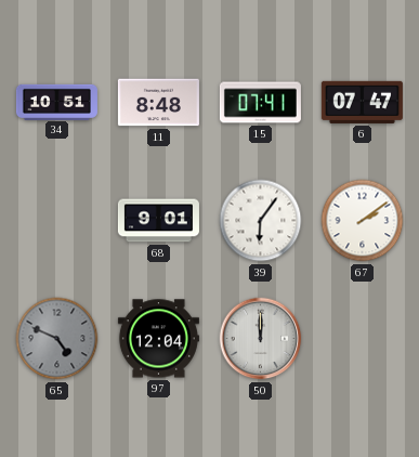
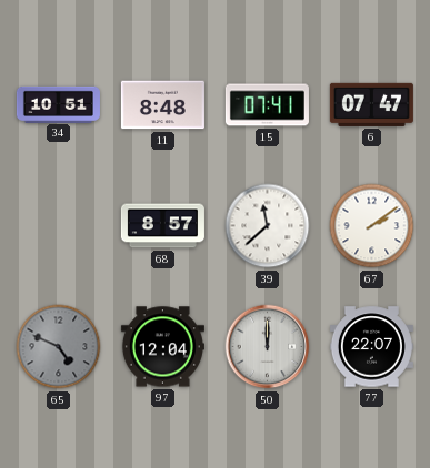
68: 9:01 -> 8:57
39: 6:06 -> 11:38
77: none -> 22:07
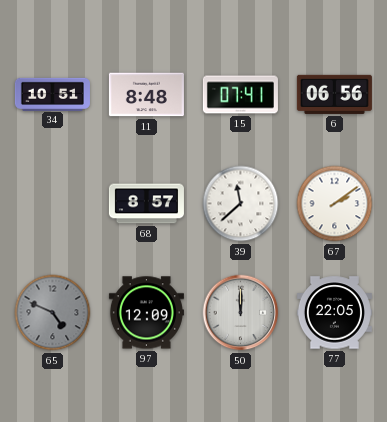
6: 07:47 -> 06:56
97: 12:04 -> 12:09
77: 22:07 -> 22:05
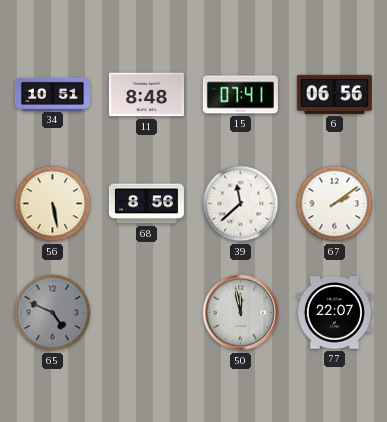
56: none -> 5:28
68: 8:57 -> 8:56
97: 12:09 -> none
50: 12:00 -> 11:58
77: 22:05 -> 22:07
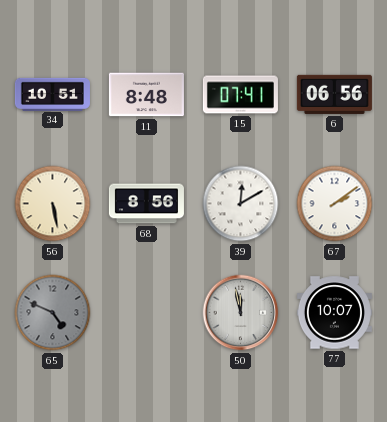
39: 11:38 -> 12:10
77: 22:07 -> 10:07
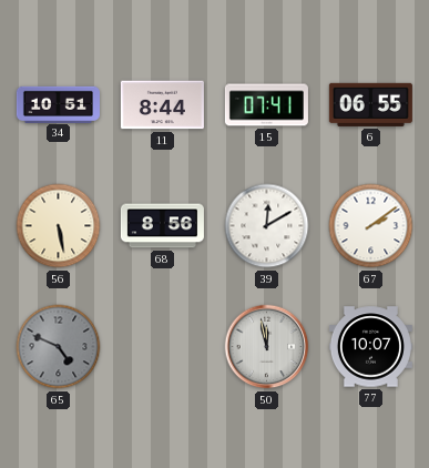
11: 8:48 -> 8:44
6: 06:56 -> 06:55
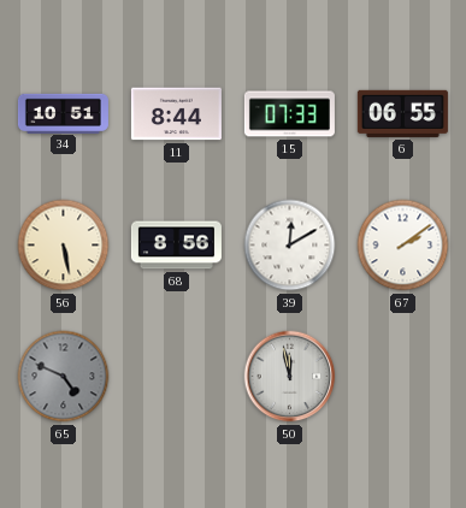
15: 07:41 -> 07:33
77: 10:07 -> none
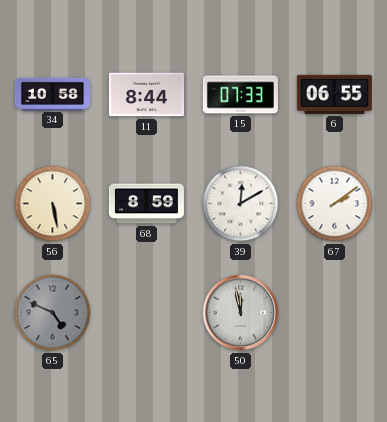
34: 10:51 -> 10:58
68: 8:56 -> 8:59
